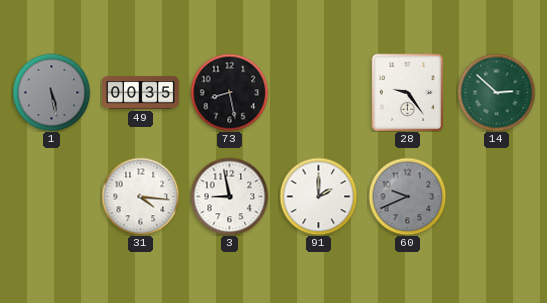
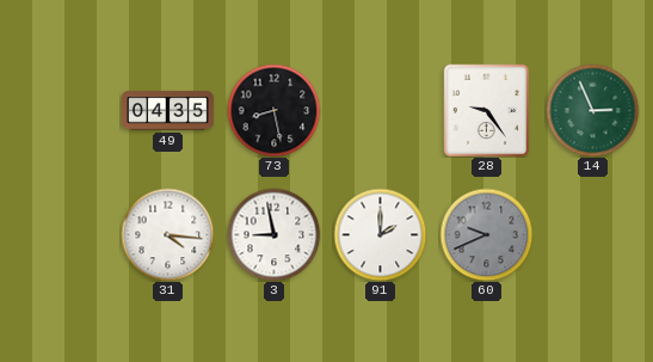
1: 5:28 -> none
49: 00:35 -> 04:35
14: 2:52 -> 2:56
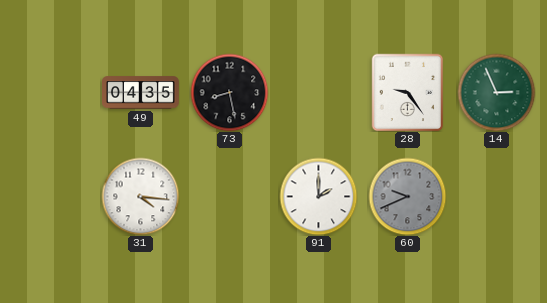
3: 8:58 -> none
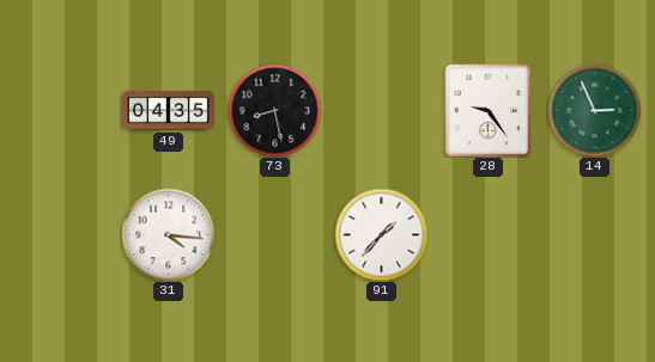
91: 2:00 -> 1:37
60: 9:41 -> none
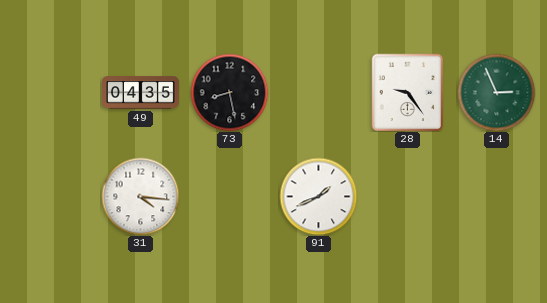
91: 1:37 -> 1:41
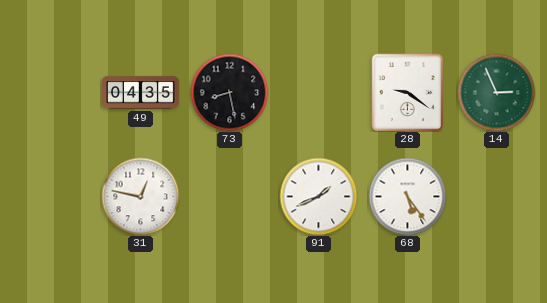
28: 9:24 -> 9:21
31: 4:16 -> 12:47
68: none -> 5:24
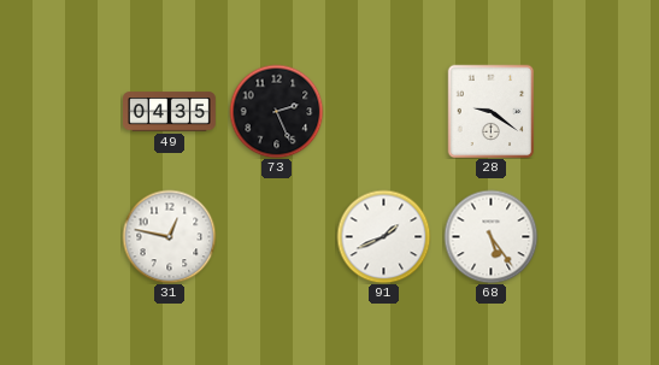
73: 8:28 -> 2:26
14: 2:56 -> none
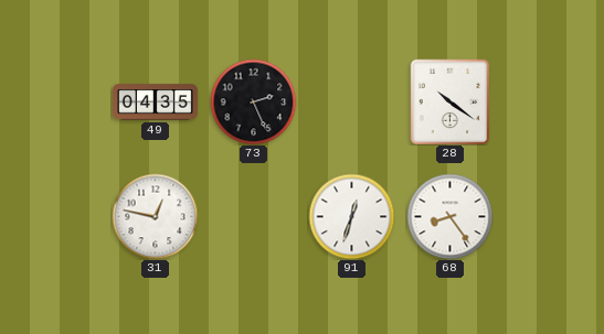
28: 9:21 -> 10:21
91: 1:41 -> 12:33
68: 5:24 -> 8:24
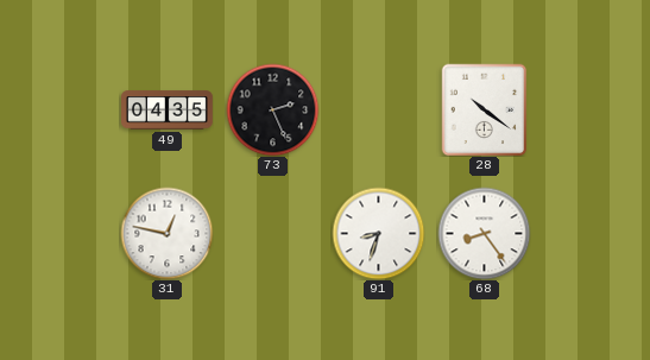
91: 12:33 -> 8:33
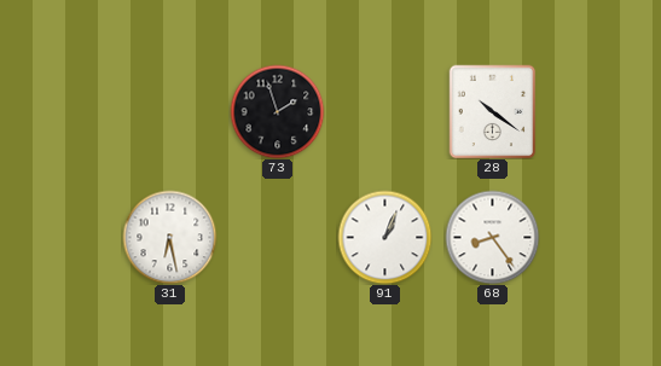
49: 04:35 -> none
73: 2:26 -> 1:57
31: 12:47 -> 6:28
91: 8:33 -> 1:04
